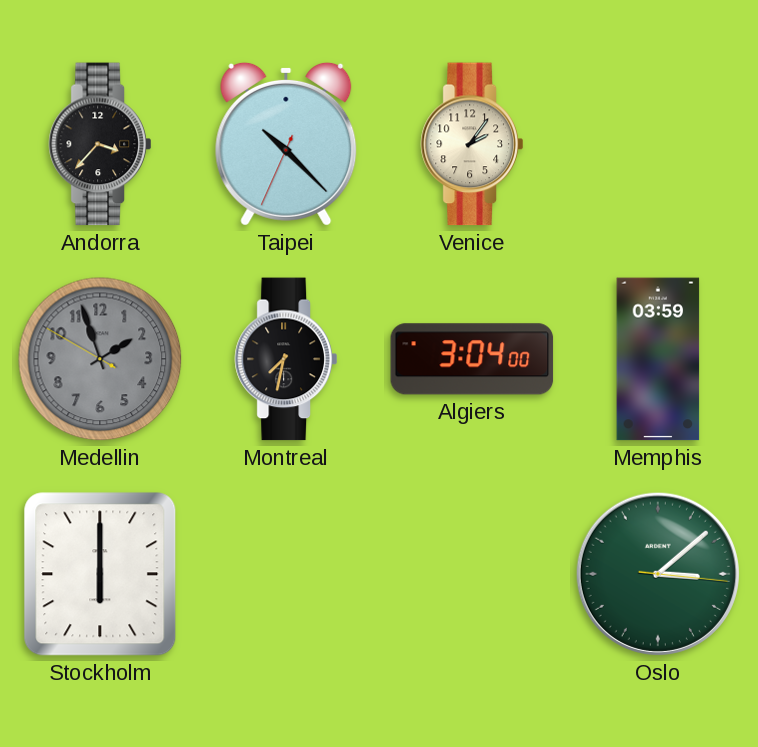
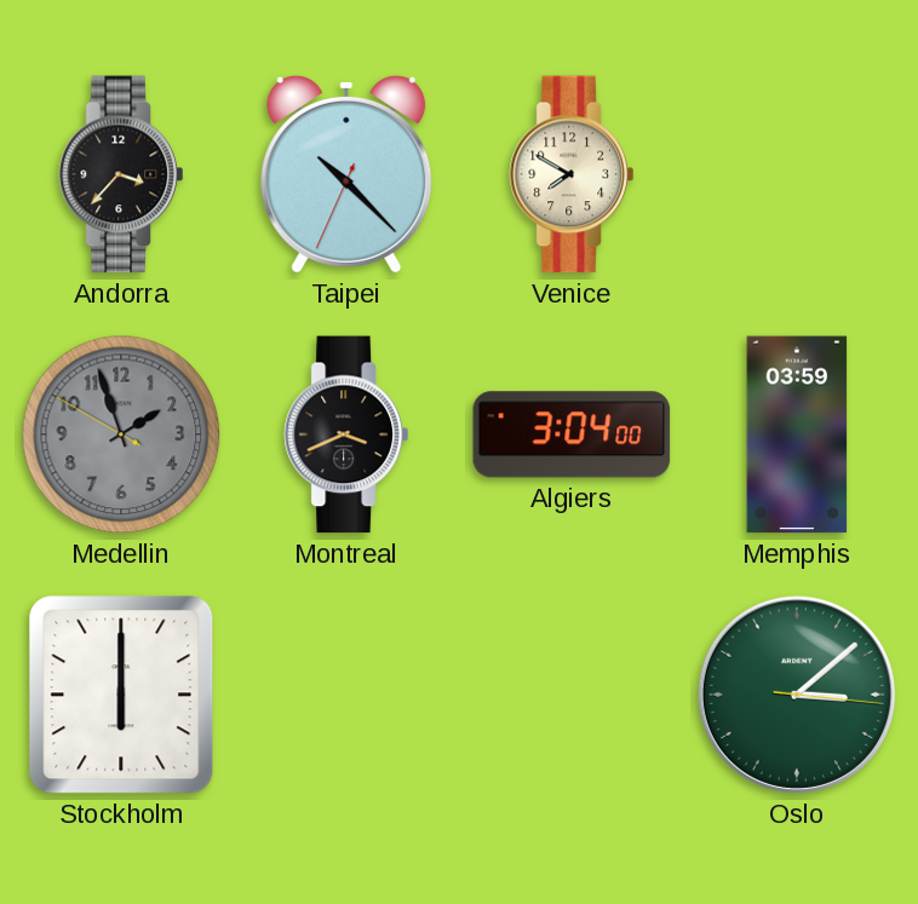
Venice: 2:06 -> 7:50
Montreal: 7:32 -> 3:41
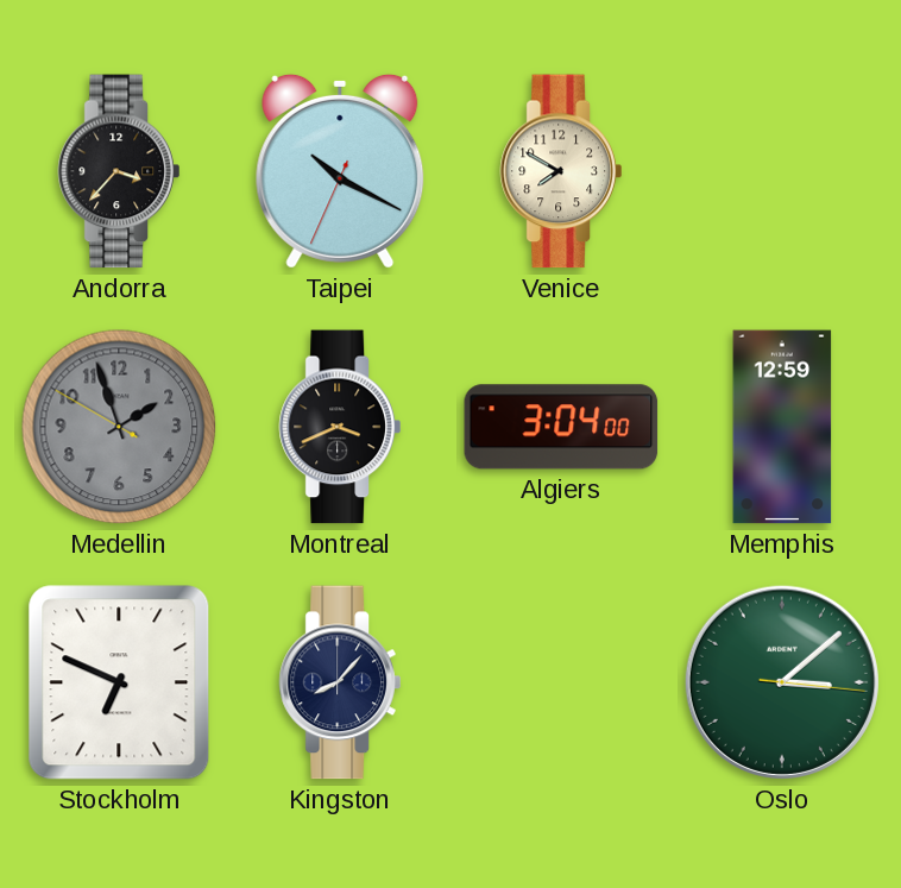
Taipei: 10:22 -> 10:19
Memphis: 03:59 -> 12:59
Stockholm: 6:00 -> 6:49
Kingston: none -> 8:07
